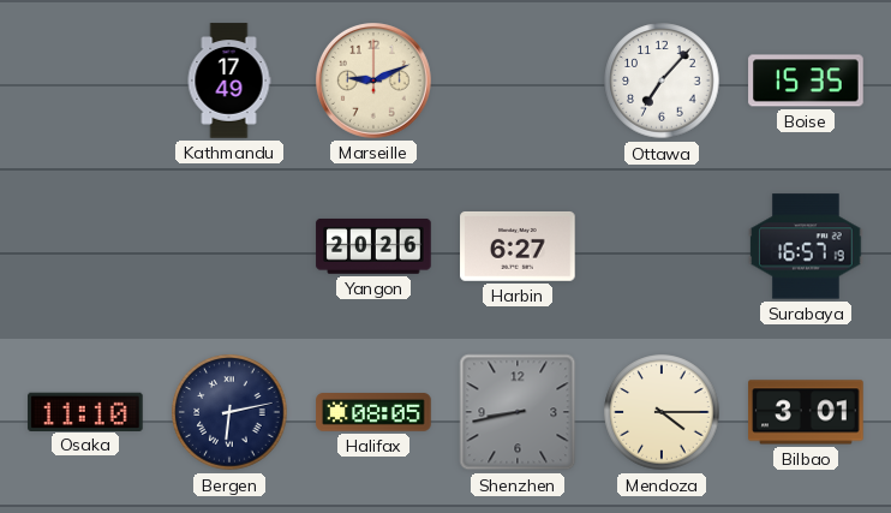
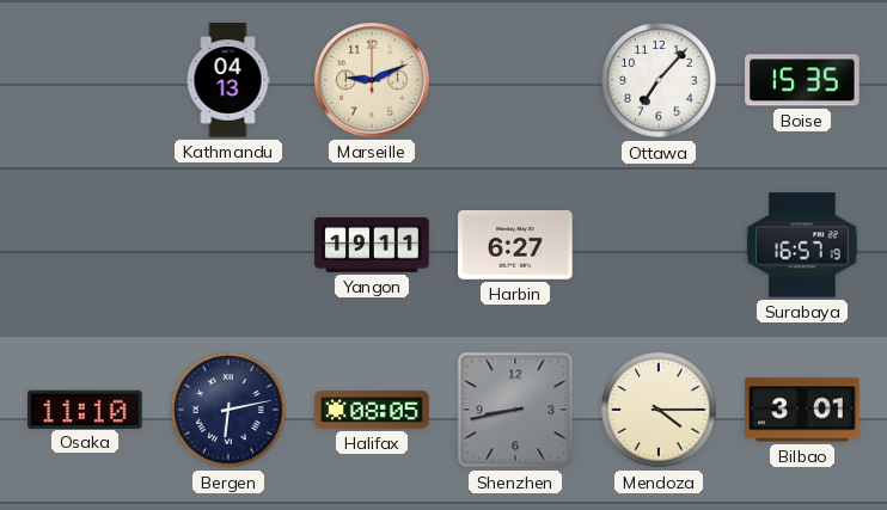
Kathmandu: 17:49 -> 04:13
Yangon: 20:26 -> 19:11
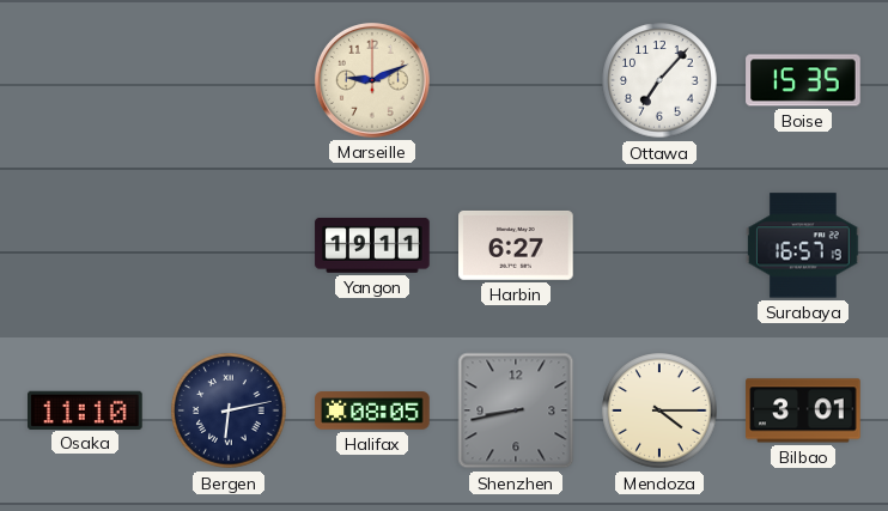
Kathmandu: 04:13 -> none
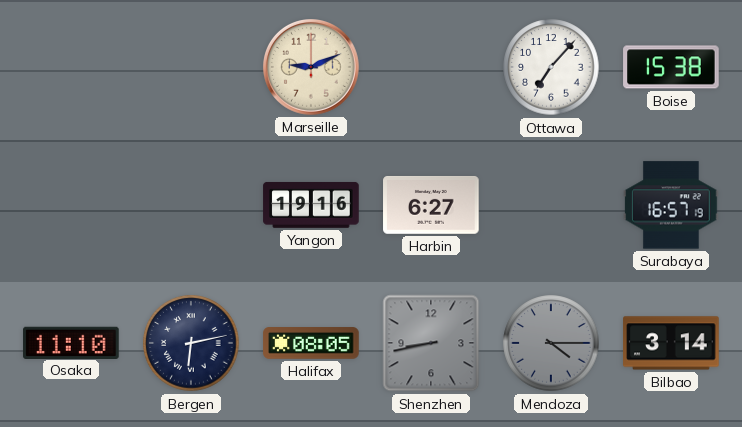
Boise: 15:35 -> 15:38
Yangon: 19:11 -> 19:16
Mendoza dial: cream -> grey
Bilbao: 3:01 -> 3:14
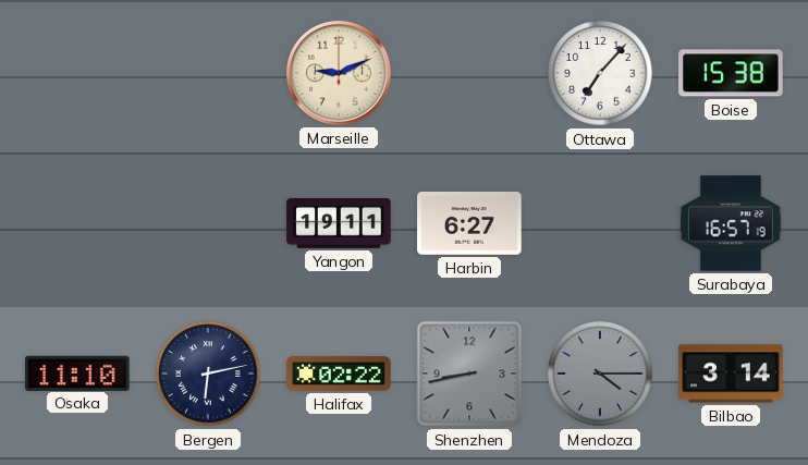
Yangon: 19:16 -> 19:11
Halifax: 08:05 -> 02:22
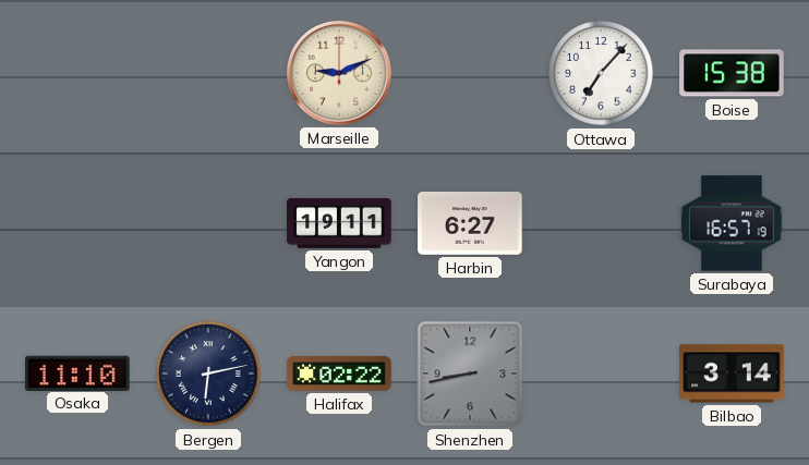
Mendoza: 4:15 -> none
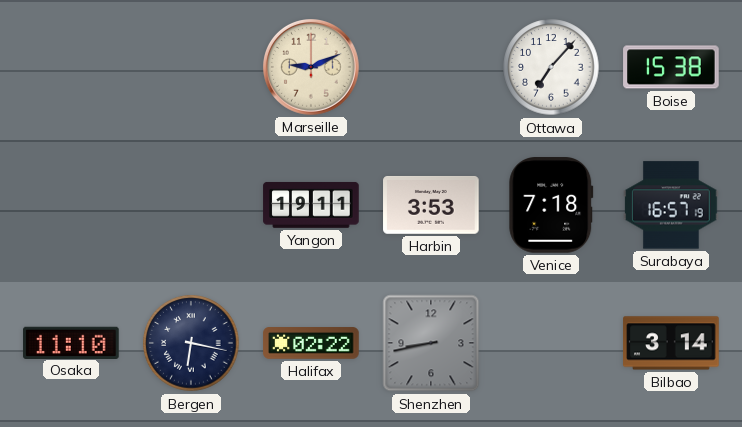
Harbin: 6:27 -> 3:53
Venice: none -> 7:18
Bergen: 6:13 -> 6:17
